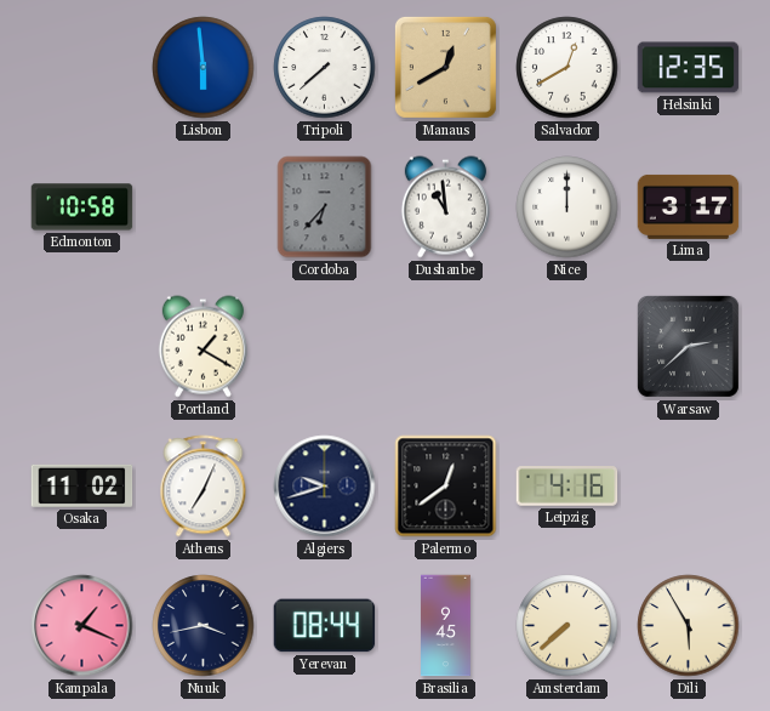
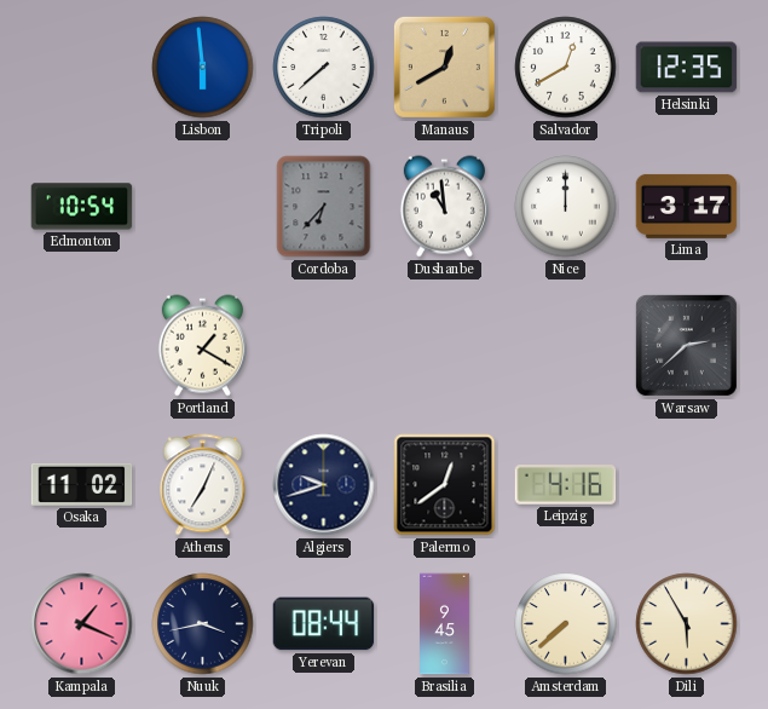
Edmonton: 10:58 -> 10:54
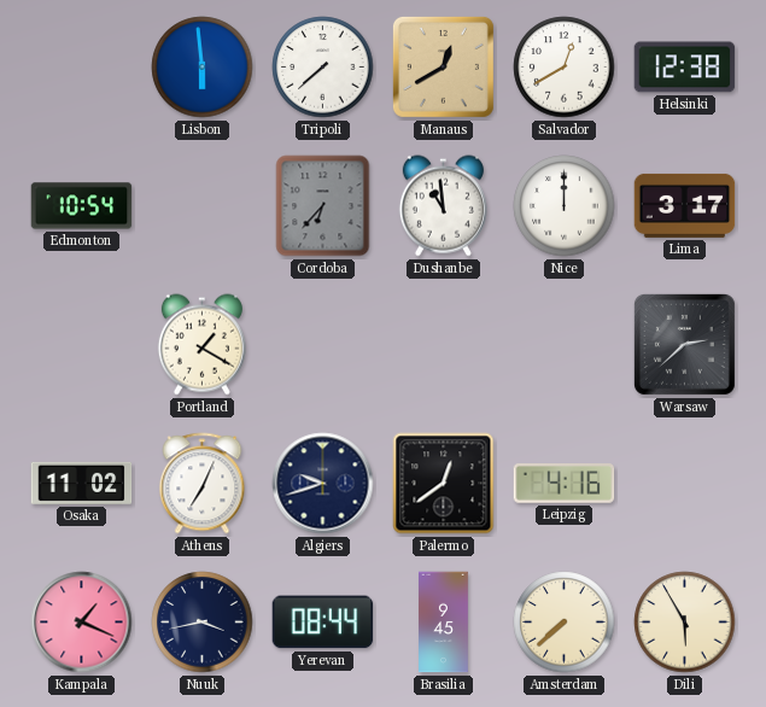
Helsinki: 12:35 -> 12:38
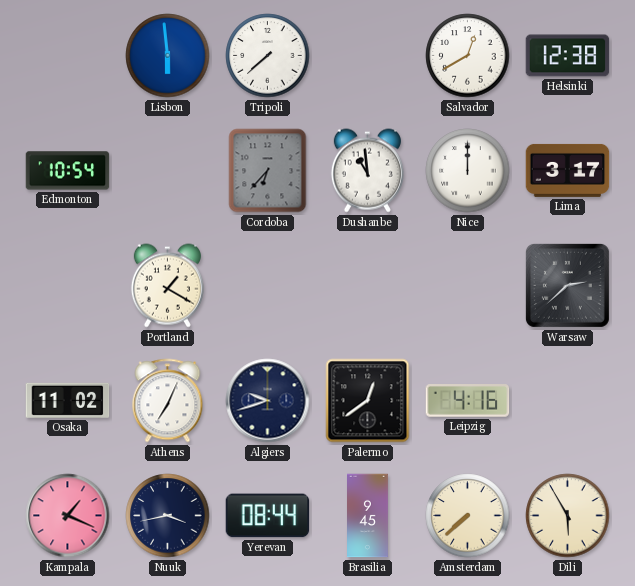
Manaus: 12:40 -> none
